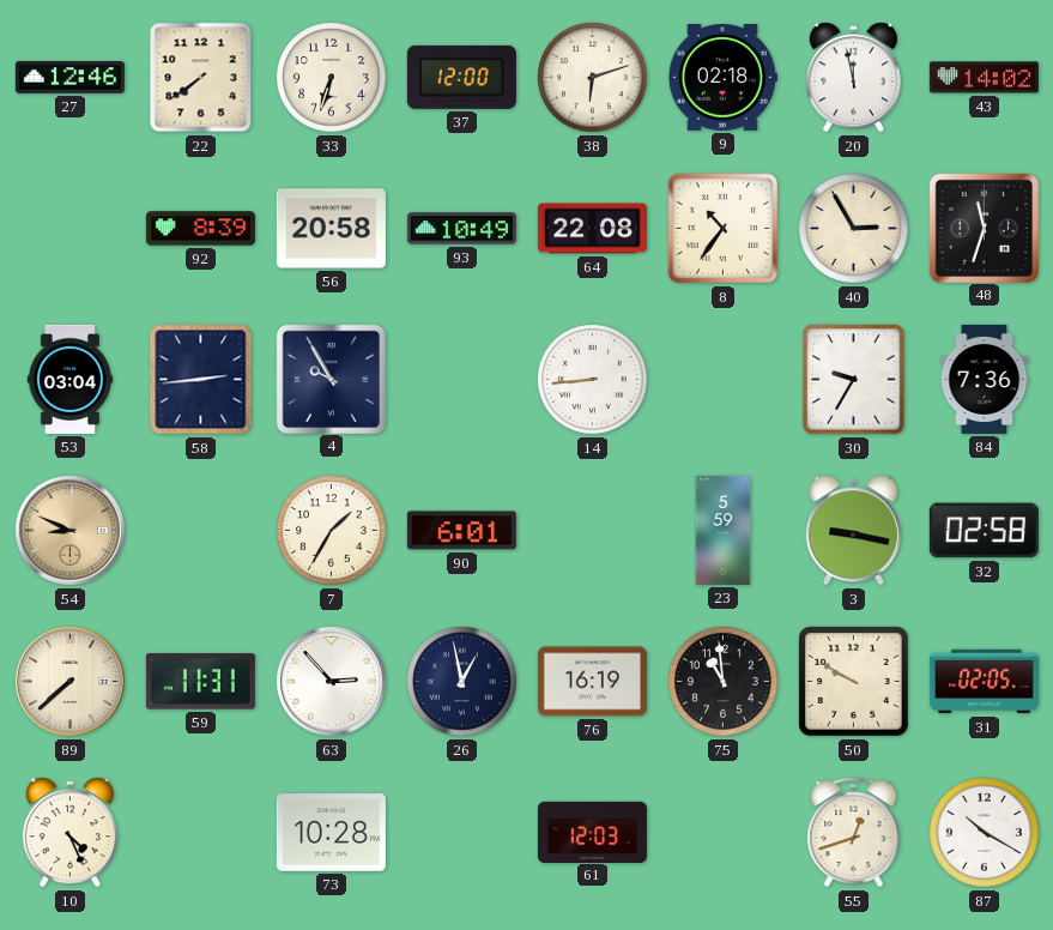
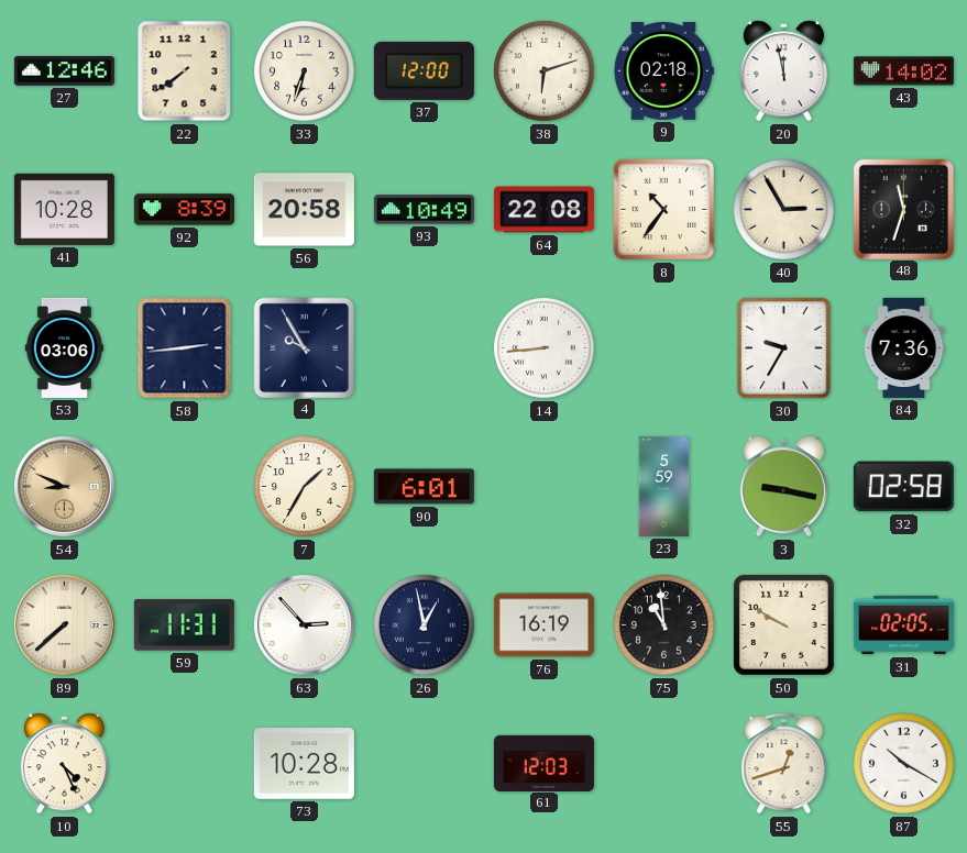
41: none -> 10:28
53: 03:04 -> 03:06
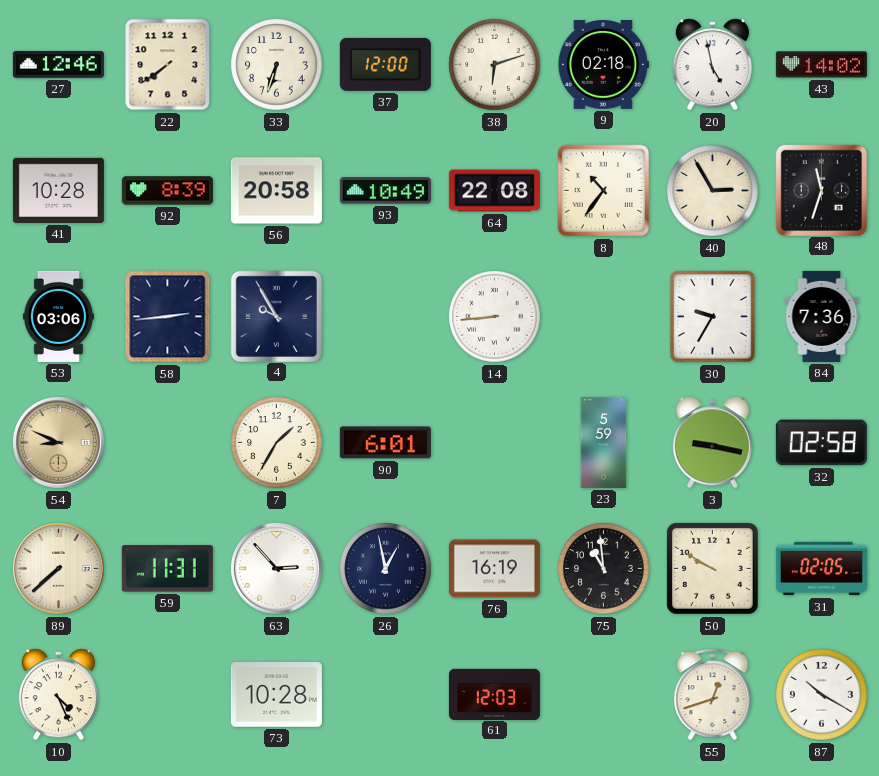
20: 11:58 -> 4:58
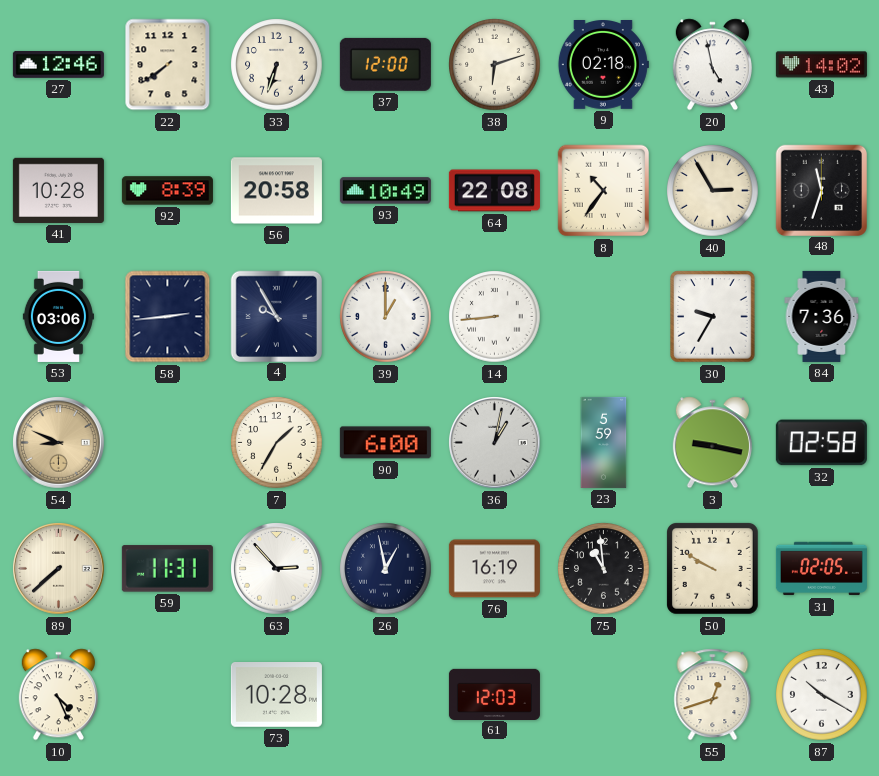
39: none -> 1:00
90: 6:01 -> 6:00
36: none -> 1:02
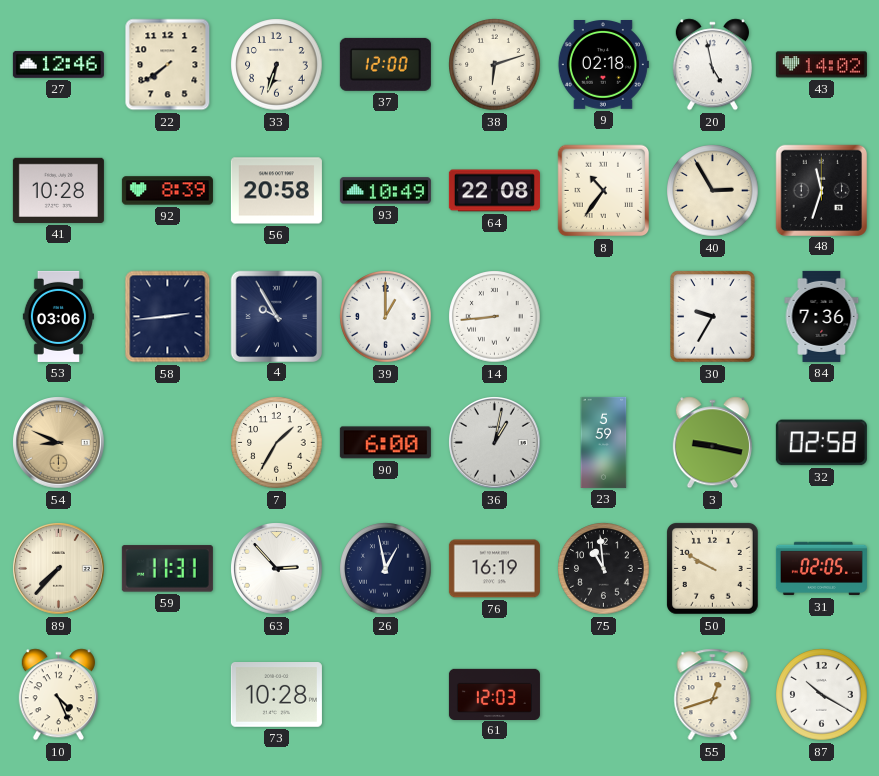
89: 7:38 -> 7:37
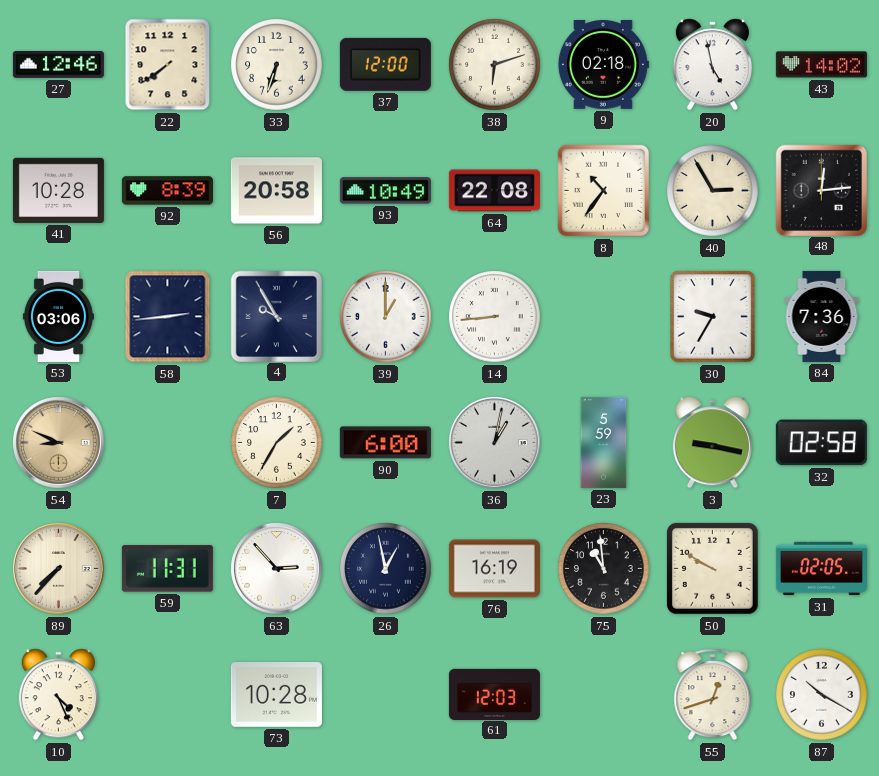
48: 11:33 -> 12:14
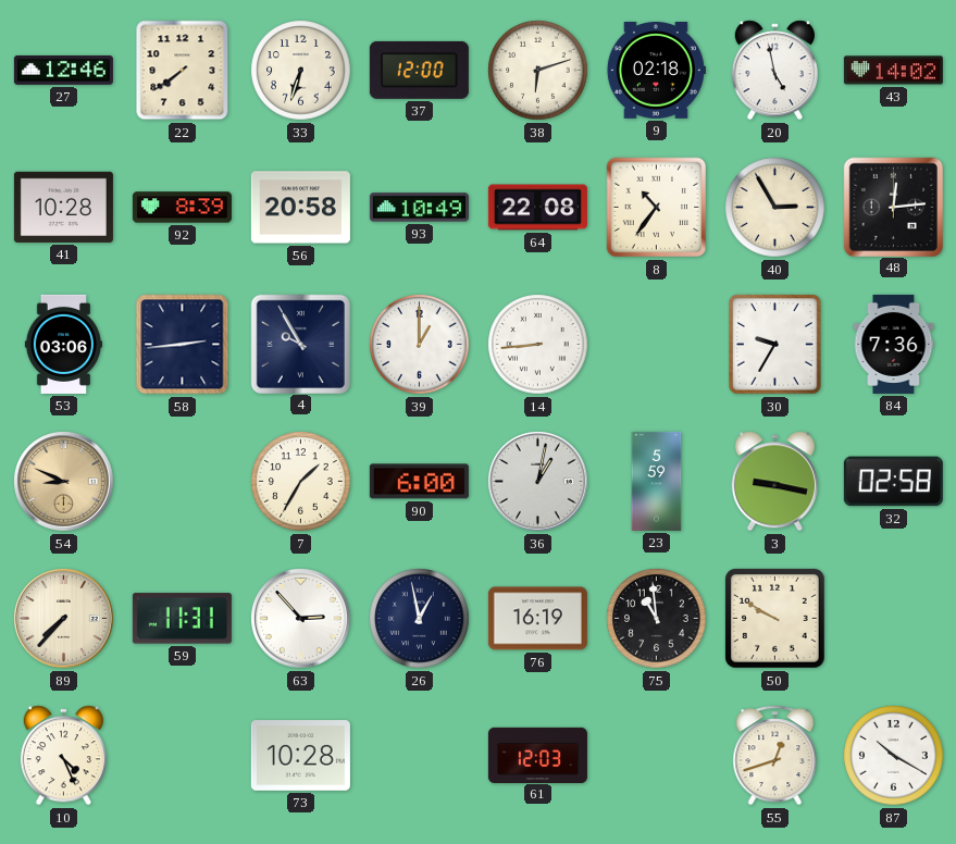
31: 02:05 -> none
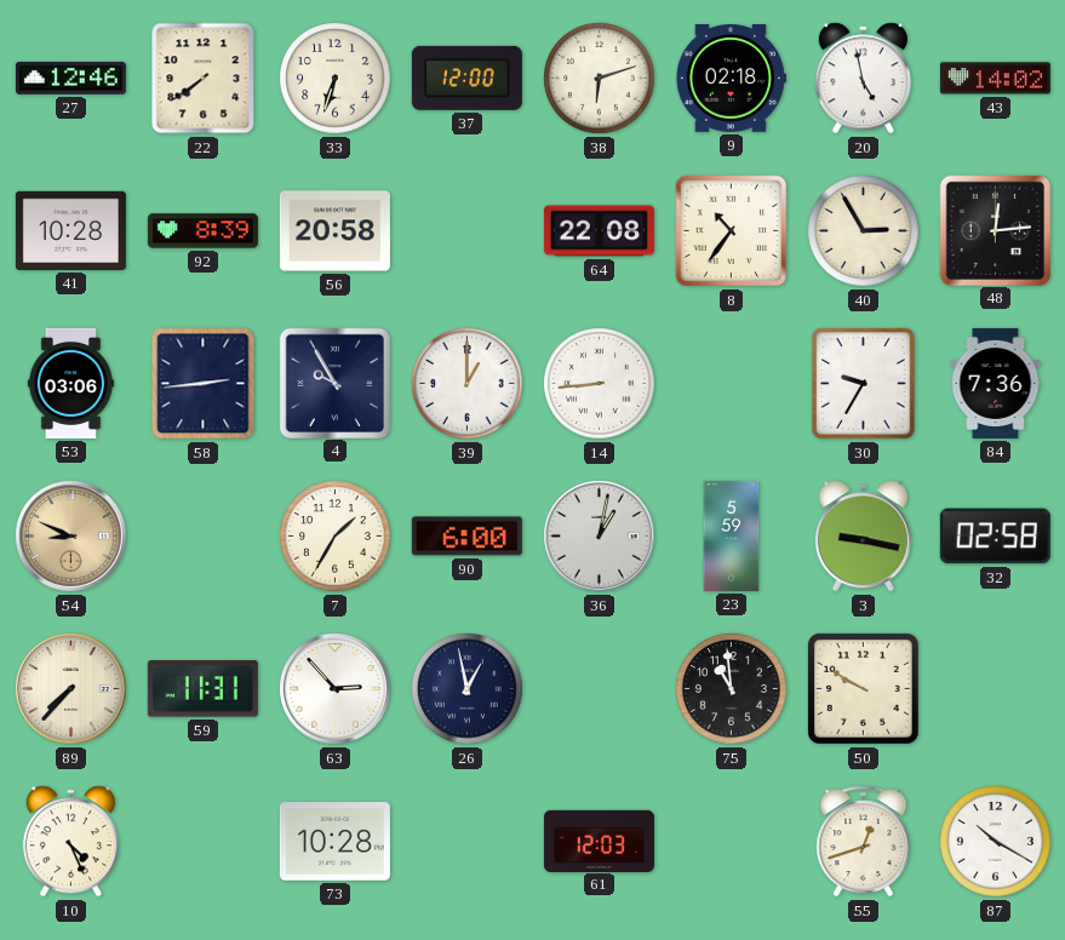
93: 10:49 -> none
76: 16:19 -> none
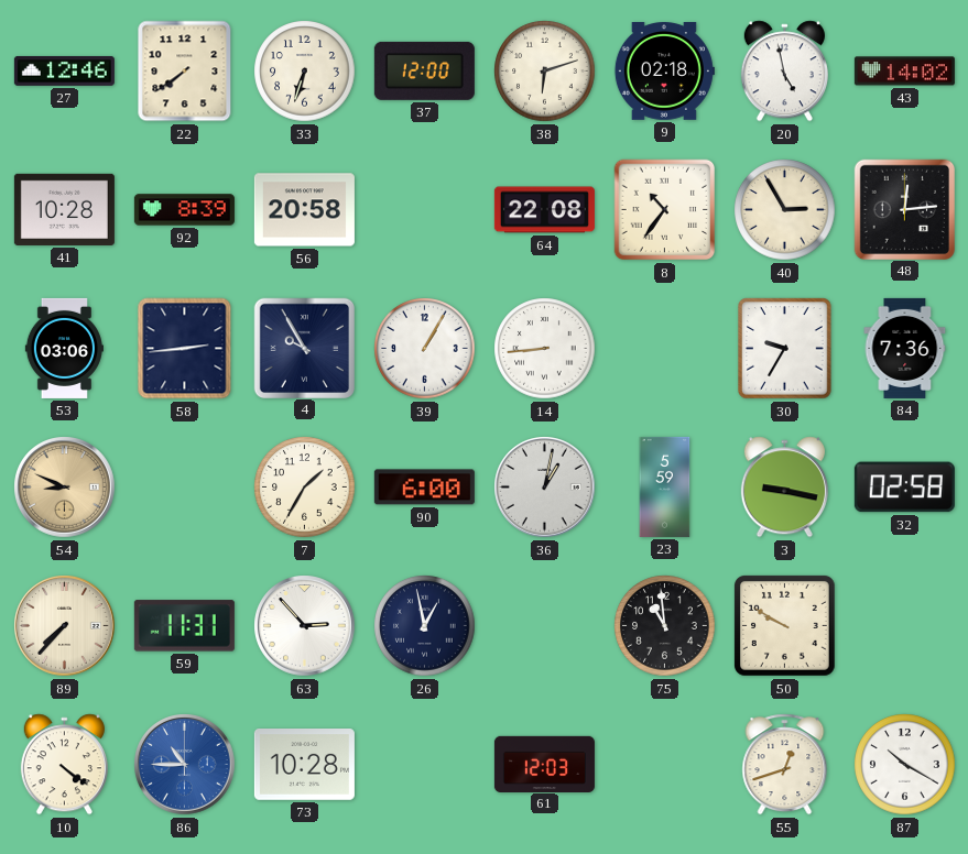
39: 1:00 -> 1:05
10: 4:26 -> 4:21
86: none -> 10:45
